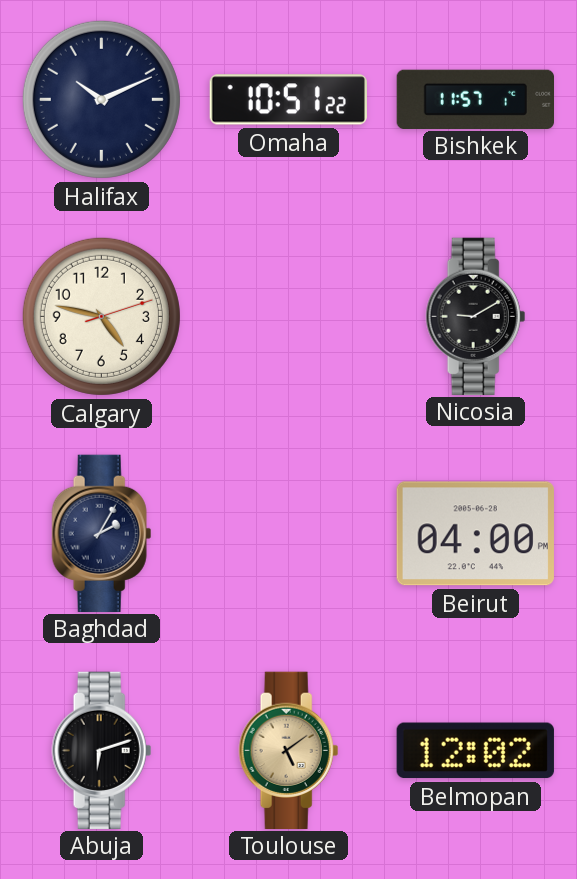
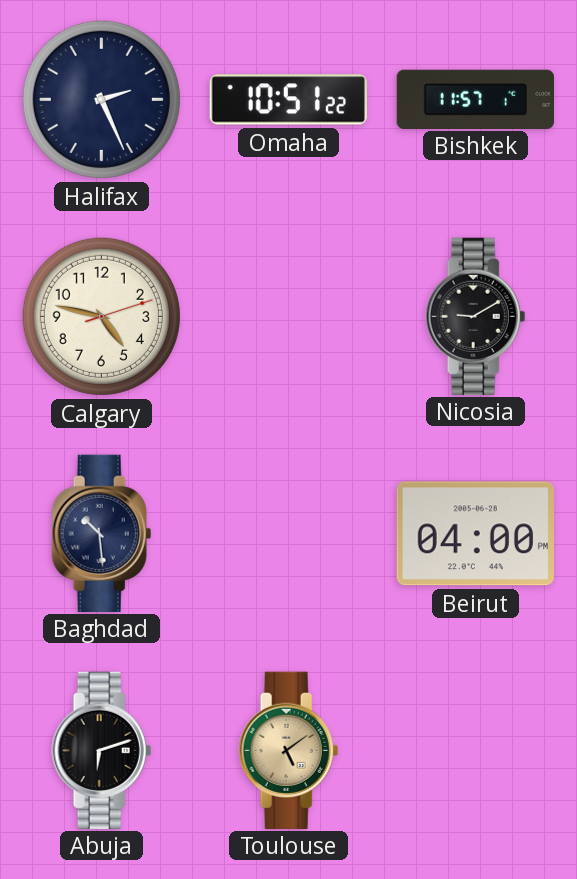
Halifax: 10:11 -> 2:26
Baghdad: 2:05 -> 10:29
Belmopan: 12:02 -> none
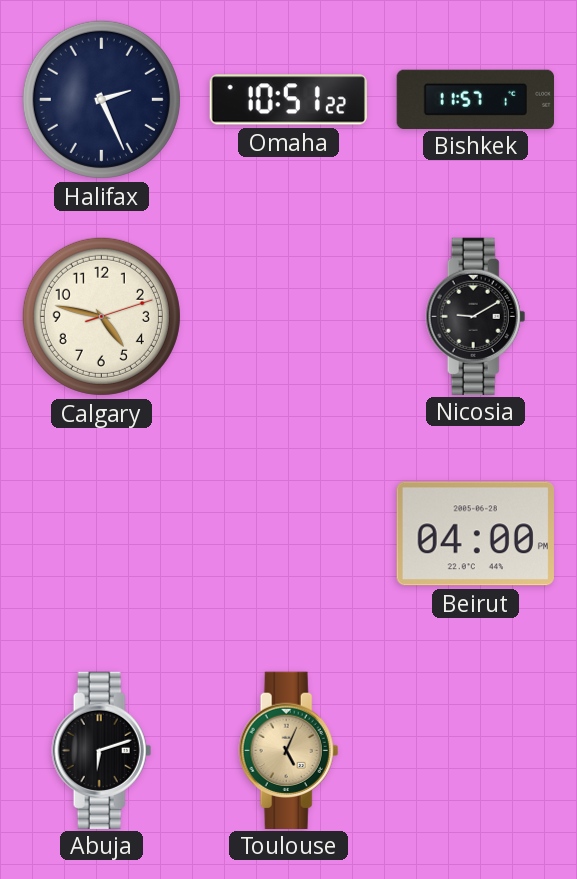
Baghdad: 10:29 -> none
Toulouse: 5:09 -> 5:04
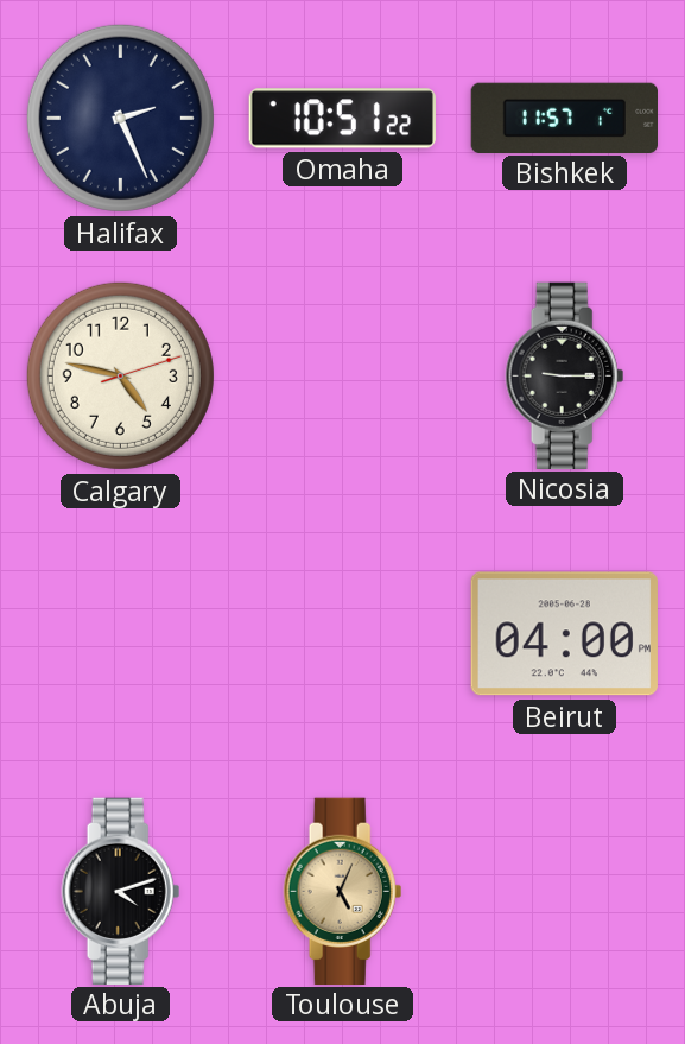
Nicosia: 9:10 -> 9:15
Abuja: 6:12 -> 4:12
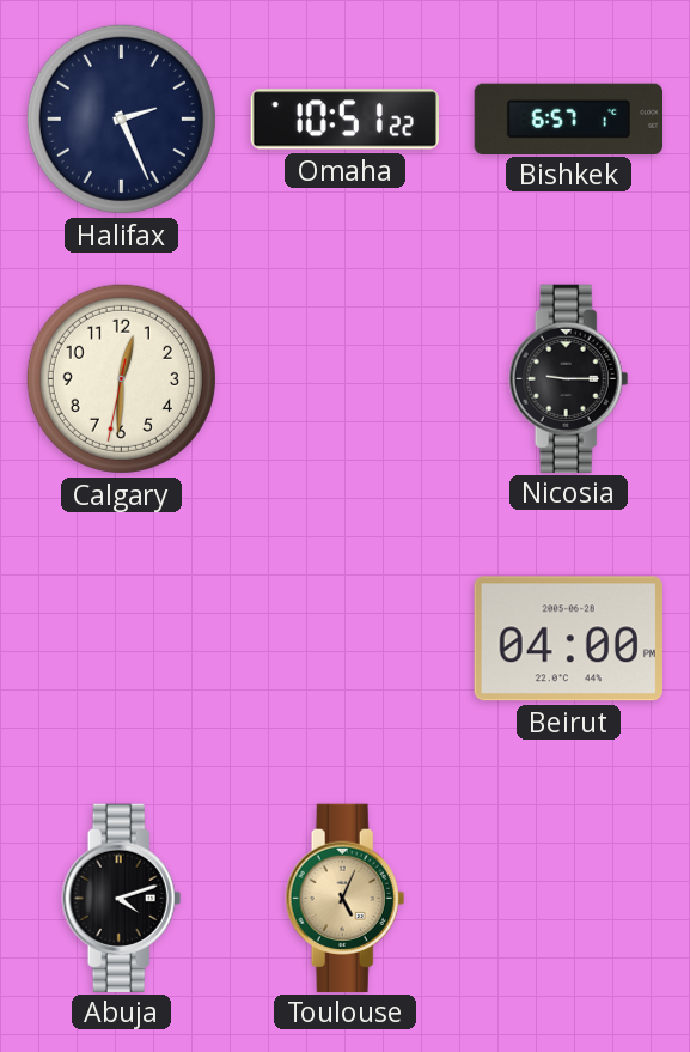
Bishkek: 11:57 -> 6:57
Calgary: 4:47 -> 12:30
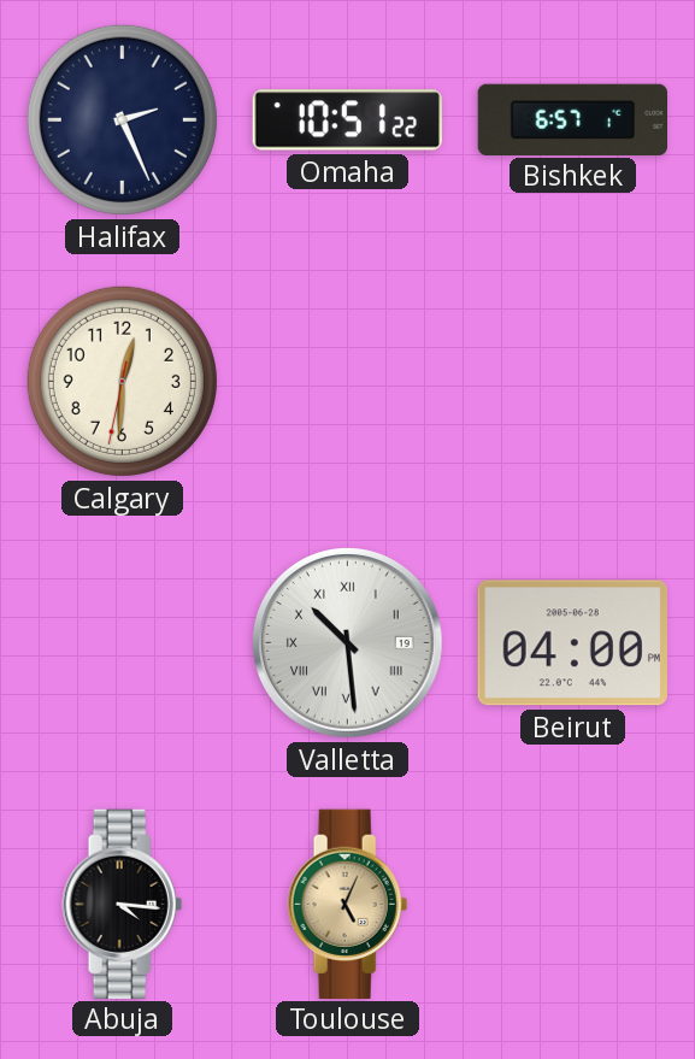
Nicosia: 9:15 -> none
Valletta: none -> 10:29
Abuja: 4:12 -> 4:16
